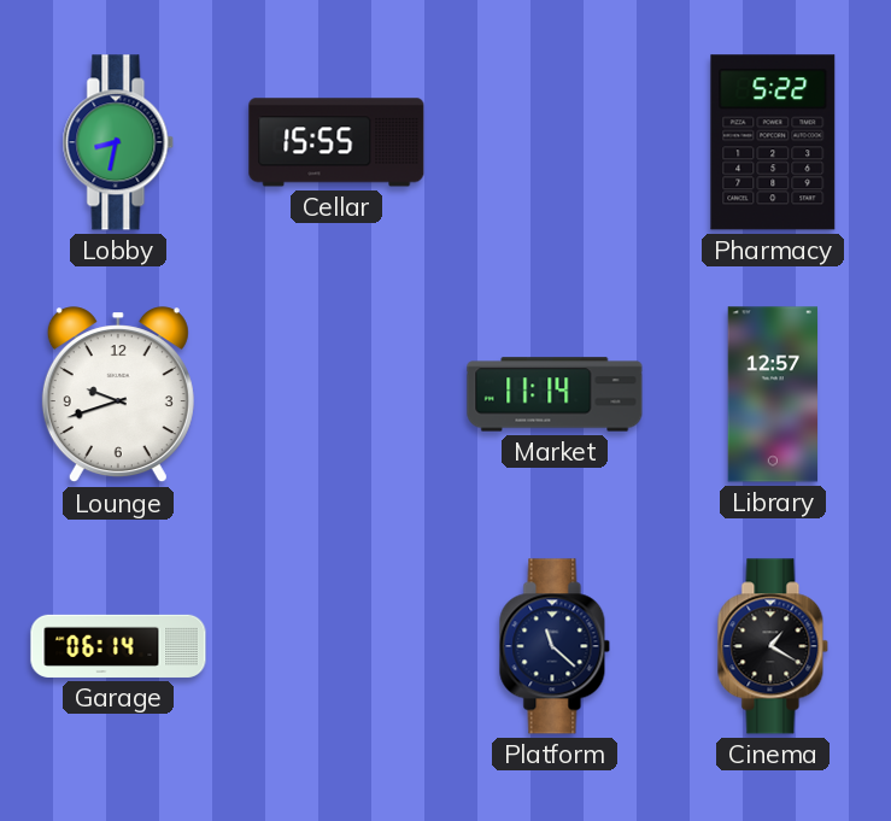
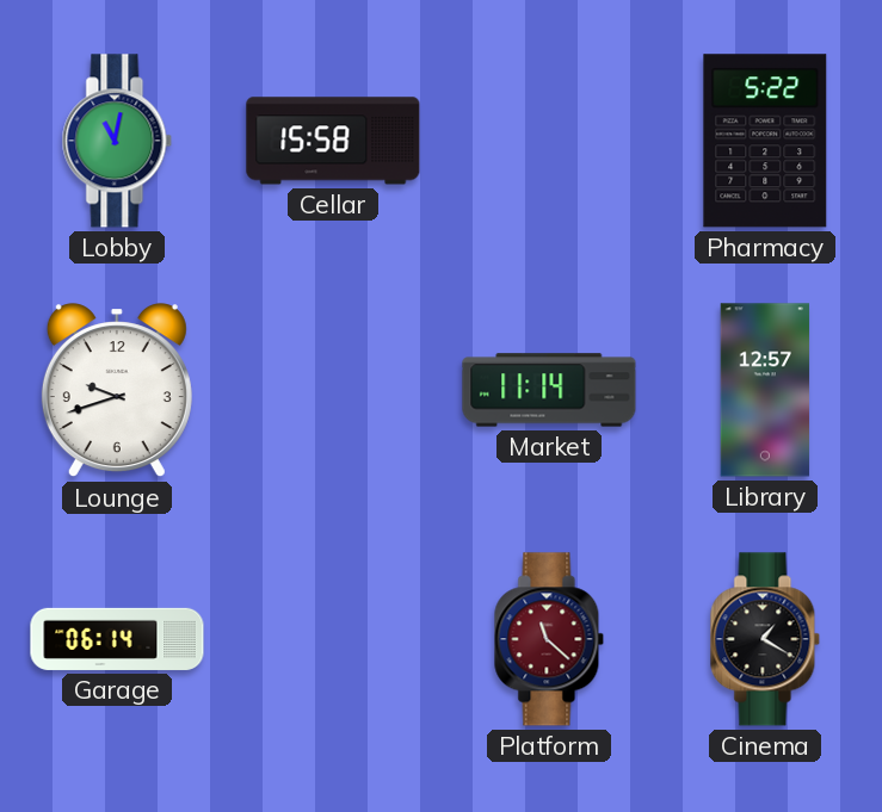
Lobby: 8:32 -> 11:02
Cellar: 15:55 -> 15:58
Platform dial: navy -> burgundy
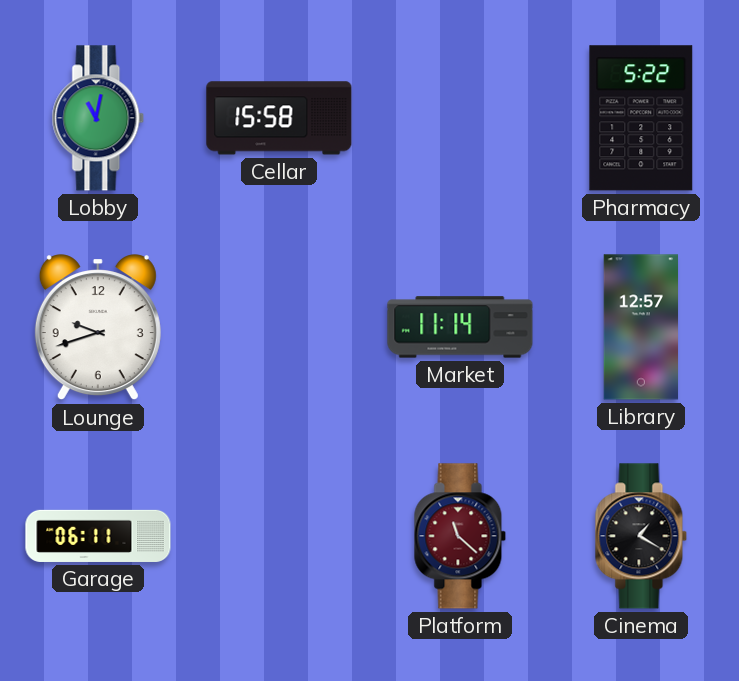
Garage: 06:14 -> 06:11
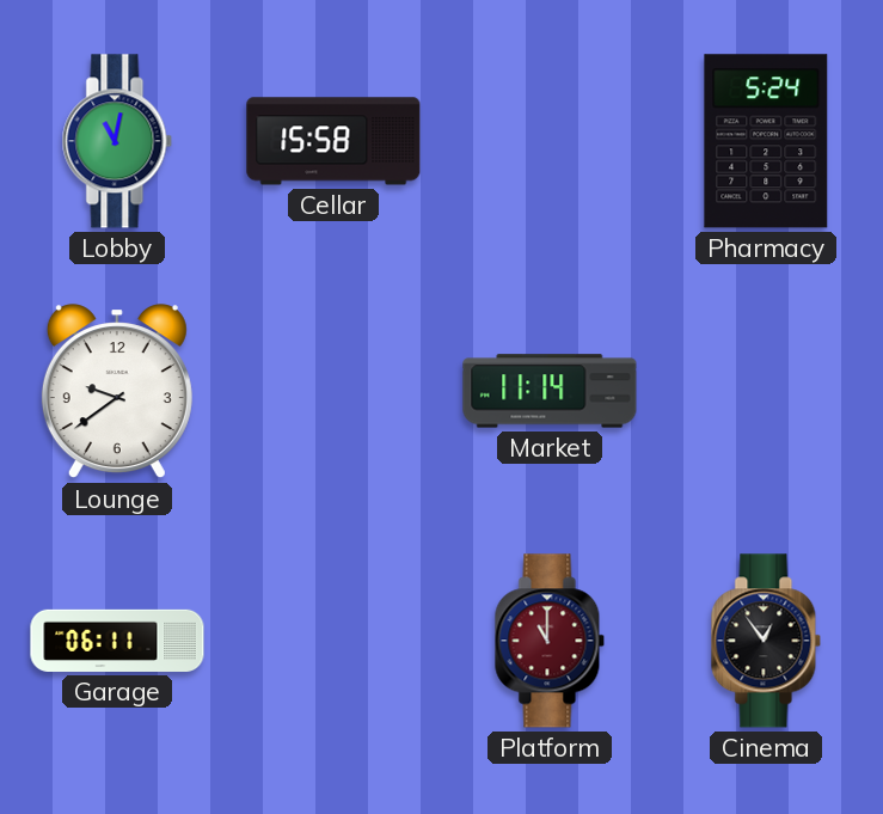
Pharmacy: 5:22 -> 5:24
Lounge: 9:42 -> 9:39
Library: 12:57 -> none
Platform: 11:22 -> 11:00
Cinema: 1:20 -> 12:54
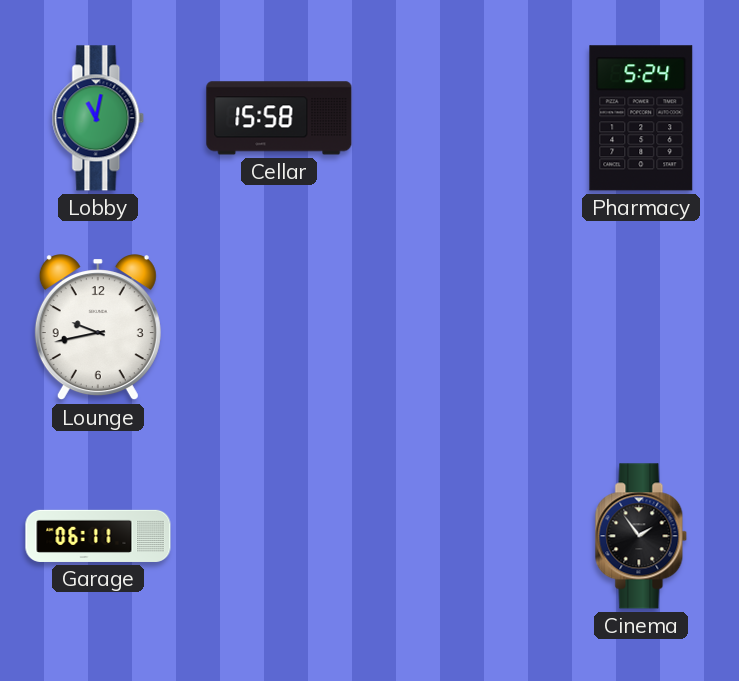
Lounge: 9:39 -> 9:43
Market: 11:14 -> none
Platform: 11:00 -> none
Cinema: 12:54 -> 1:54
